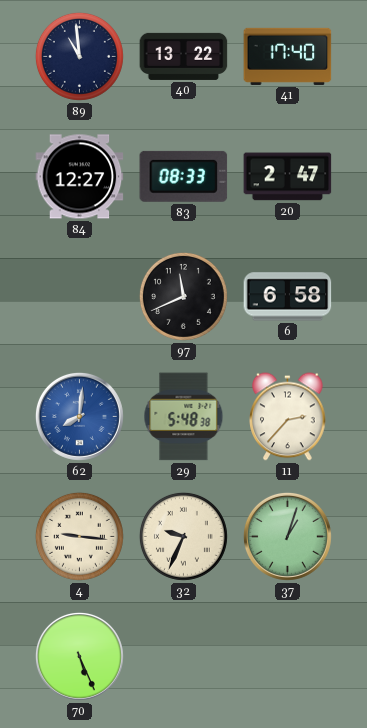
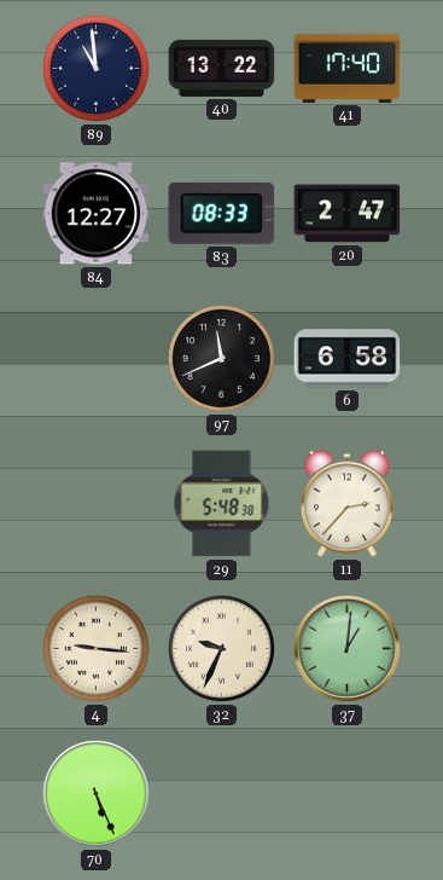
62: 8:01 -> none
37: 1:03 -> 1:01
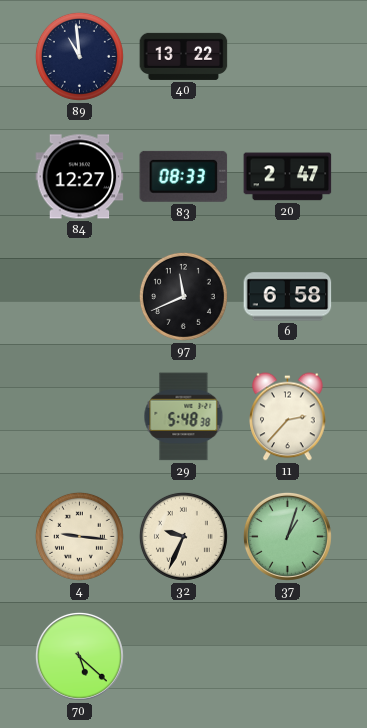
41: 17:40 -> none
37: 1:01 -> 1:03
70: 5:26 -> 5:22
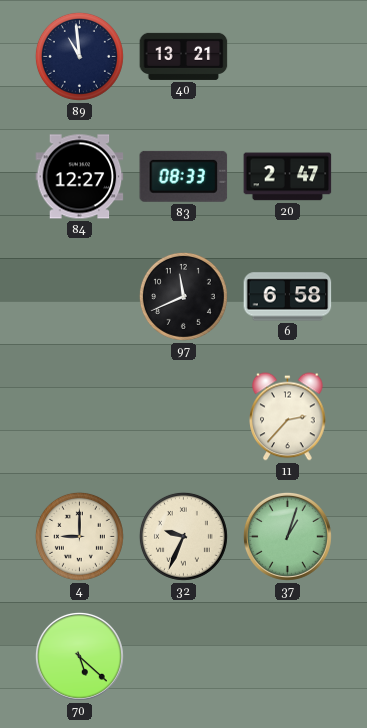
40: 13:22 -> 13:21
29: 5:48 -> none
4: 9:16 -> 9:00
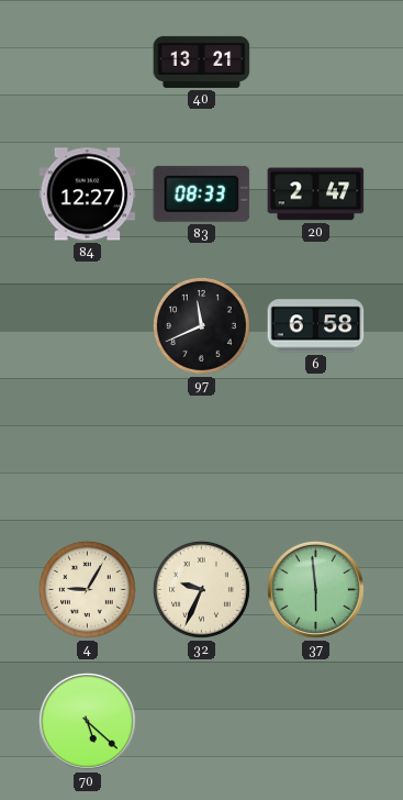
89: 10:59 -> none
11: 2:37 -> none
4: 9:00 -> 9:05
37: 1:03 -> 5:59
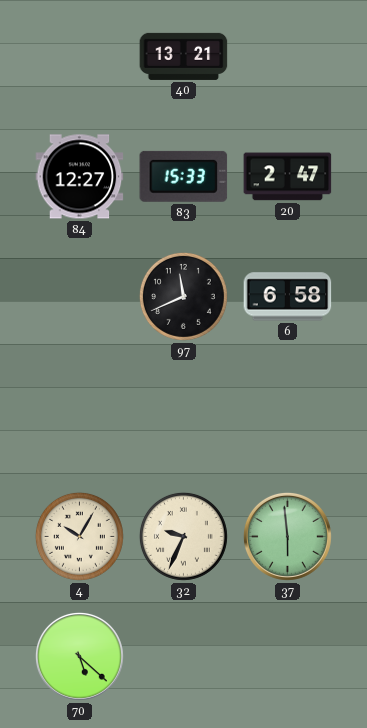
83: 08:33 -> 15:33
4: 9:05 -> 10:05
